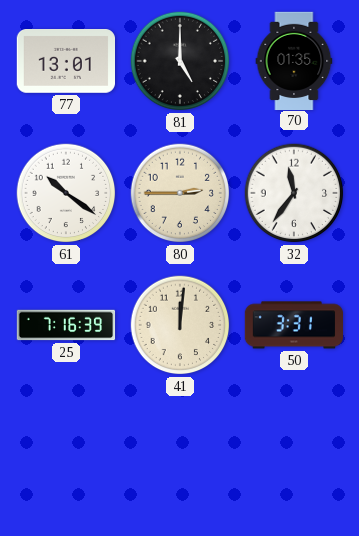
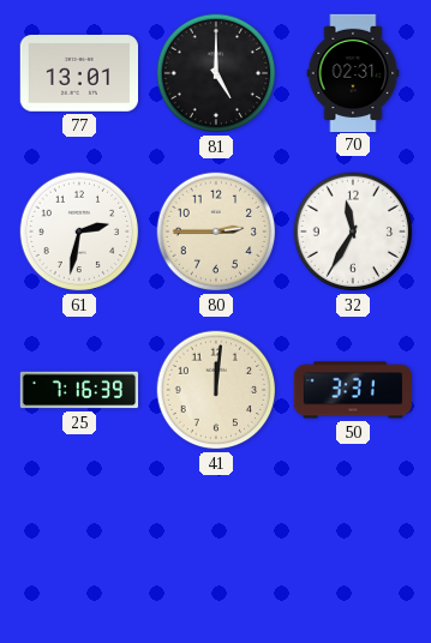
70: 01:35 -> 02:31
61: 10:21 -> 2:32
32: 11:36 -> 11:35
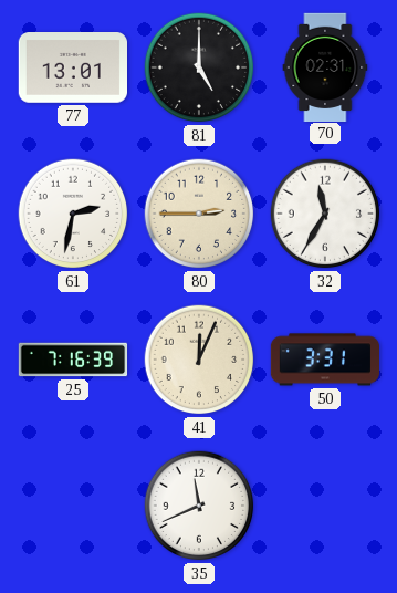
41: 12:01 -> 12:04
35: none -> 11:41
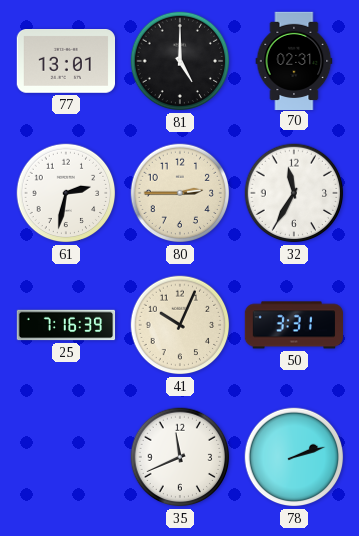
41: 12:04 -> 10:04
78: none -> 2:12
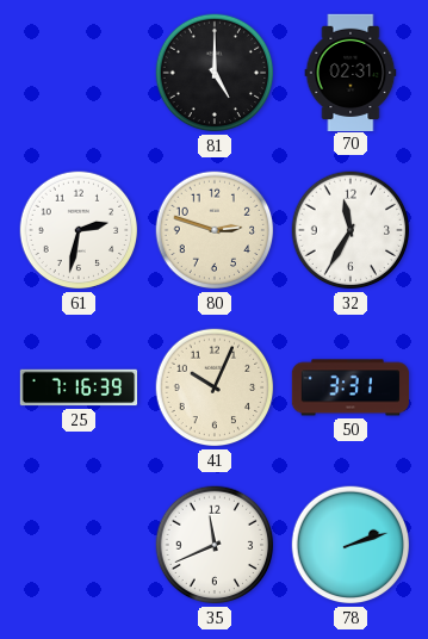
77: 13:01 -> none
80: 2:45 -> 2:48
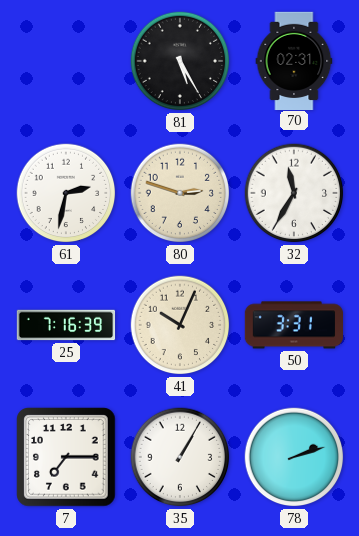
81: 5:00 -> 5:25
7: none -> 7:15
35: 11:41 -> 1:05
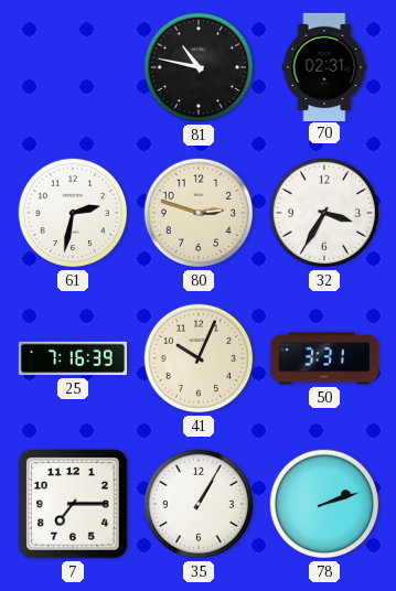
81: 5:25 -> 10:47
32: 11:35 -> 3:35
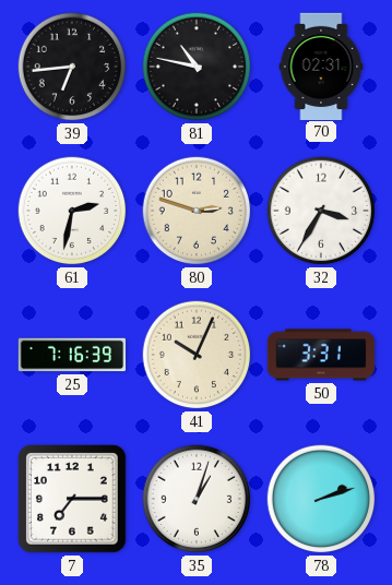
39: none -> 6:44
35: 1:05 -> 1:03
